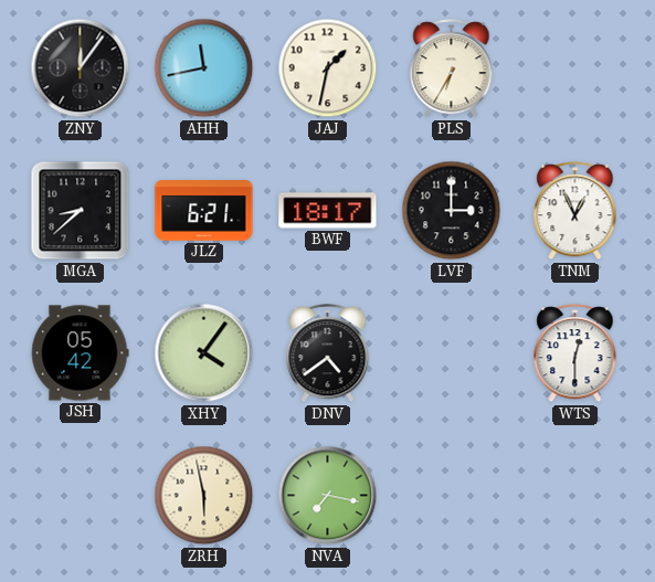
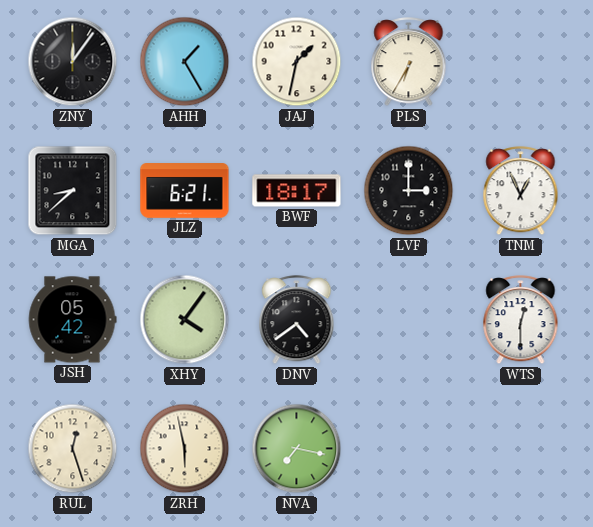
AHH: 11:43 -> 1:25
RUL: none -> 12:27
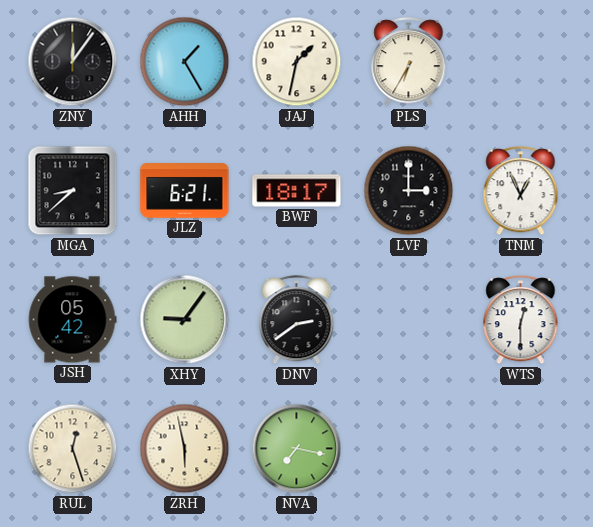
XHY: 4:06 -> 9:06
DNV: 4:39 -> 2:39
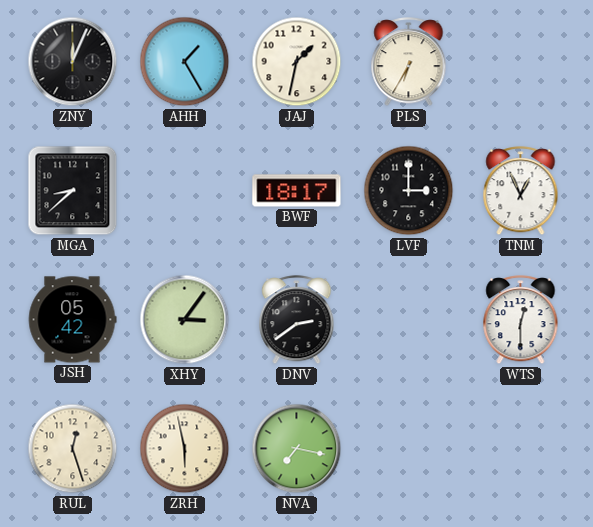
ZNY: 12:06 -> 12:04
JLZ: 6:21 -> none
XHY: 9:06 -> 3:06
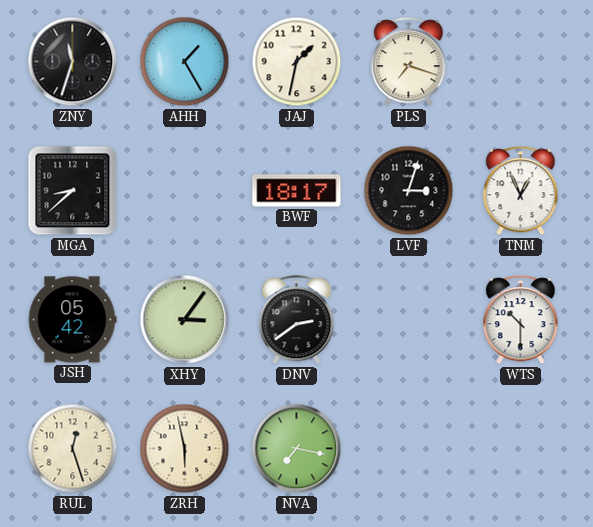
ZNY: 12:04 -> 11:33
PLS: 6:35 -> 7:18
LVF: 3:00 -> 3:03
WTS: 12:30 -> 10:30
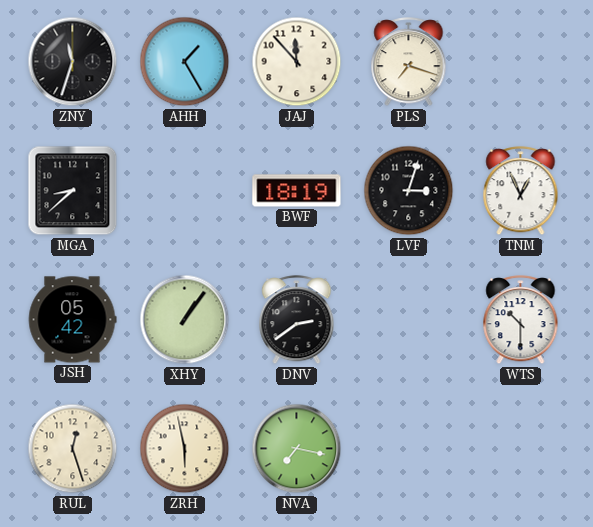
JAJ: 1:32 -> 11:53
BWF: 18:17 -> 18:19
XHY: 3:06 -> 1:06
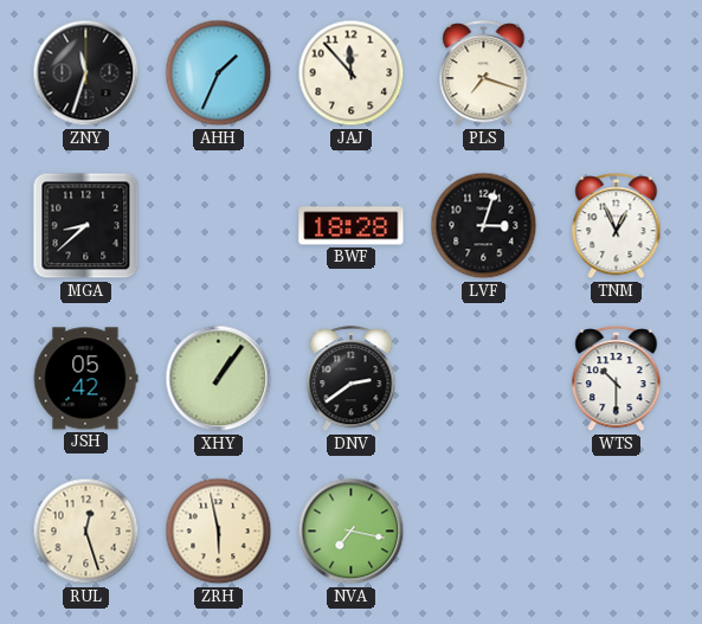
AHH: 1:25 -> 1:34
BWF: 18:19 -> 18:28
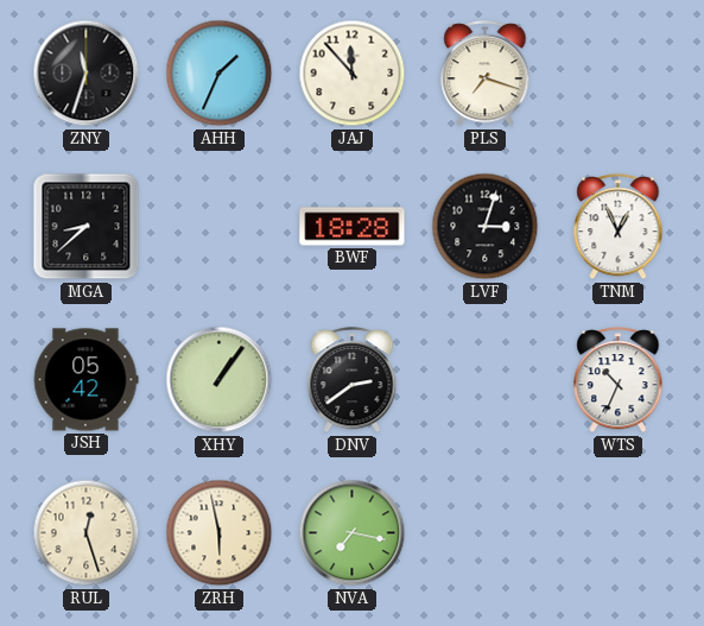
WTS: 10:30 -> 10:34
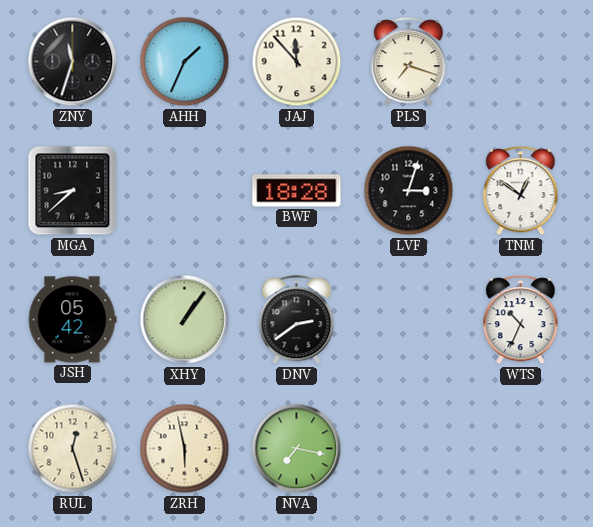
TNM: 12:56 -> 12:51
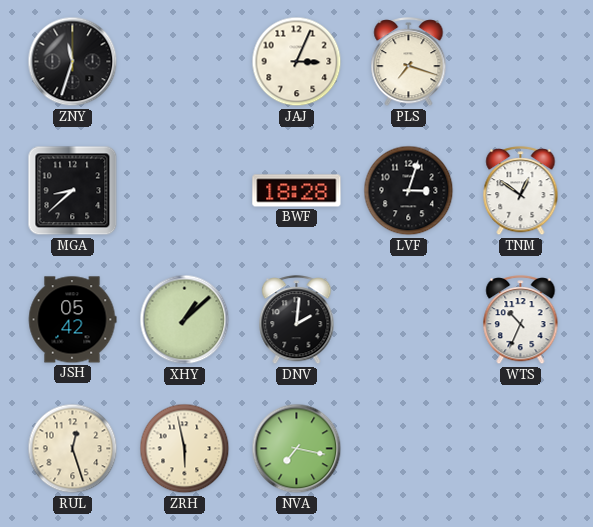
AHH: 1:34 -> none
JAJ: 11:53 -> 3:04
XHY: 1:06 -> 1:08
DNV: 2:39 -> 2:01
